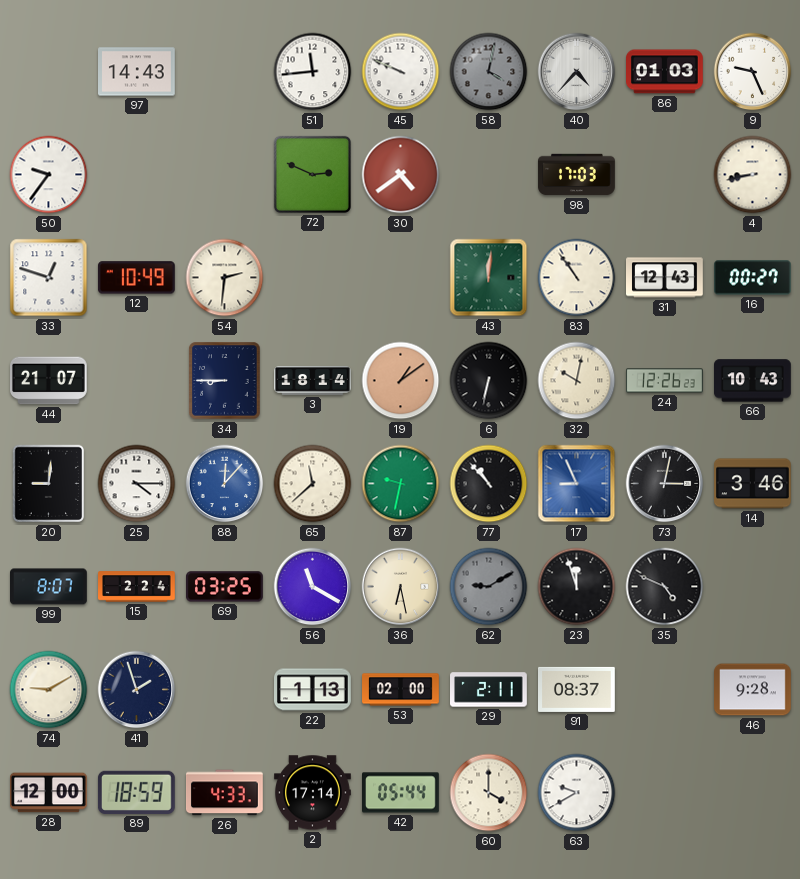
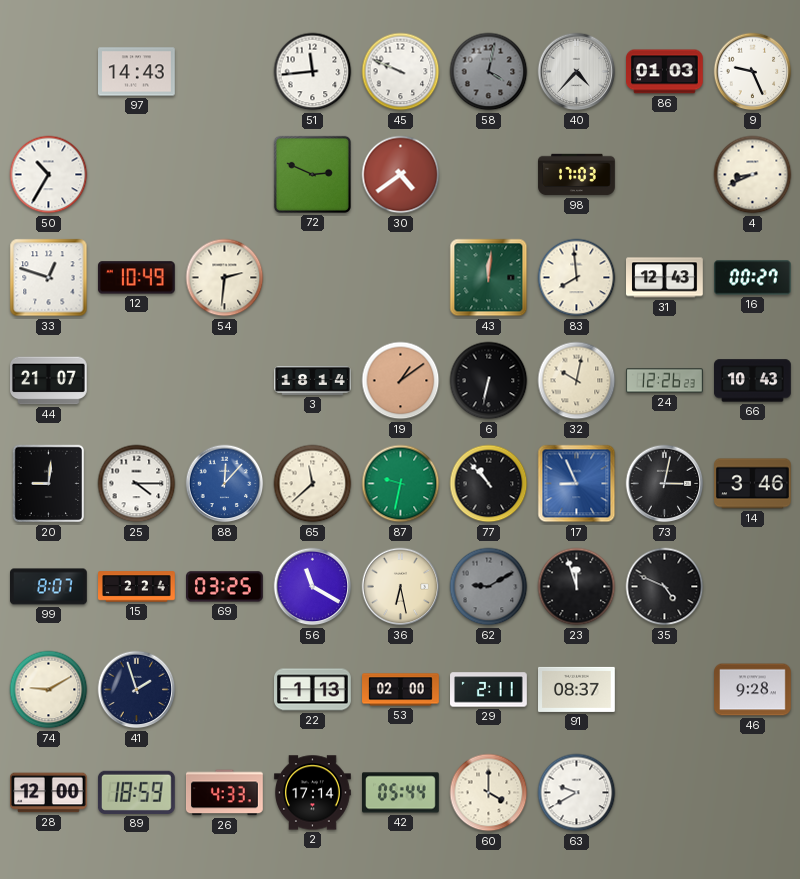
50: 9:36 -> 10:35
4: 8:43 -> 8:41
83: 10:54 -> 7:59
34: 8:45 -> none
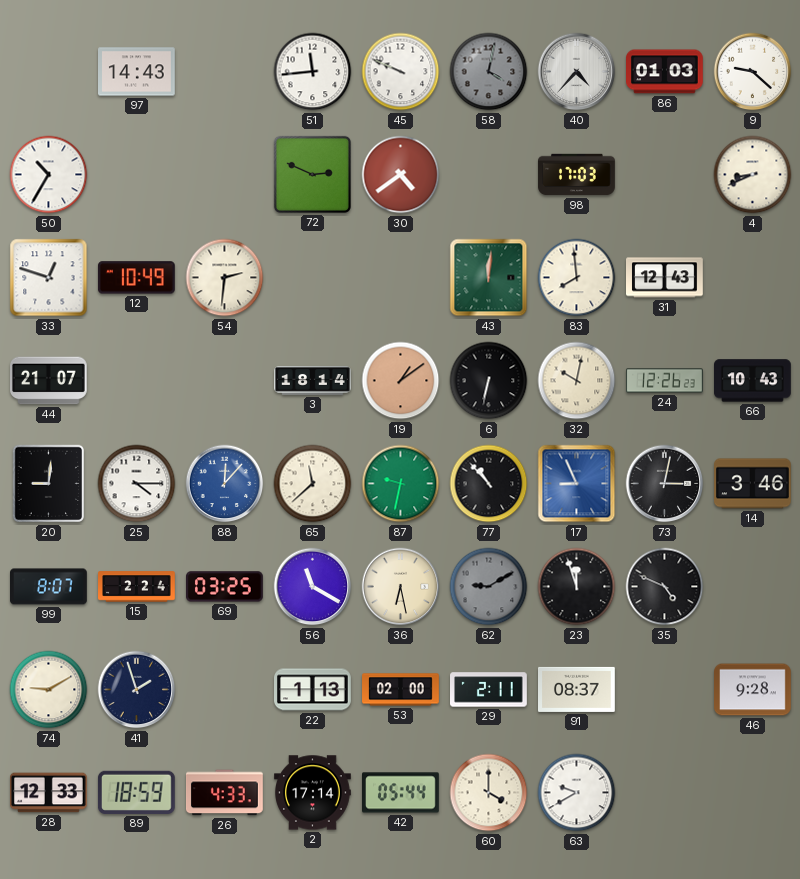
9: 9:26 -> 9:22
16: 00:27 -> none
28: 12:00 -> 12:33
